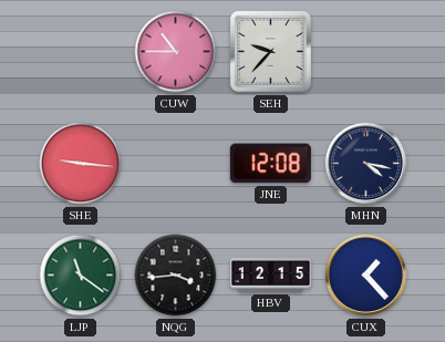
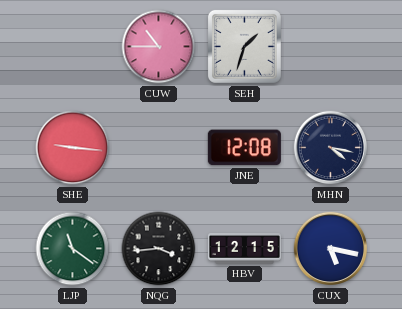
SEH: 9:37 -> 1:33
CUX: 1:23 -> 5:17
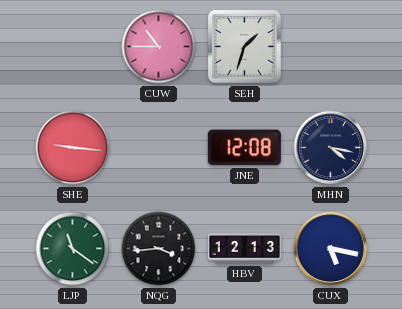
HBV: 12:15 -> 12:13
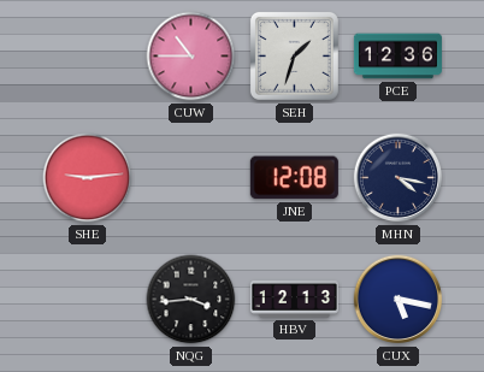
PCE: none -> 12:36
SHE: 9:16 -> 9:14
LJP: 11:21 -> none
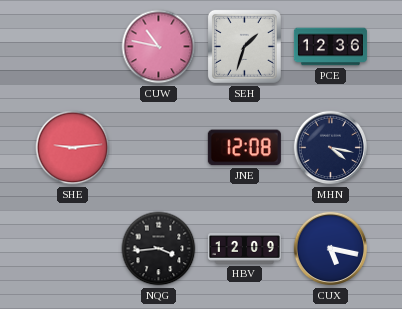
CUW: 10:45 -> 10:47
HBV: 12:13 -> 12:09
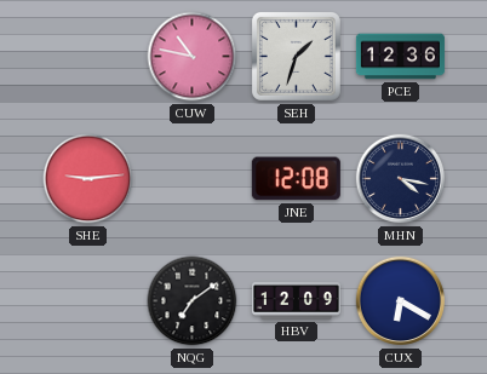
NQG: 3:44 -> 7:09
CUX: 5:17 -> 6:20
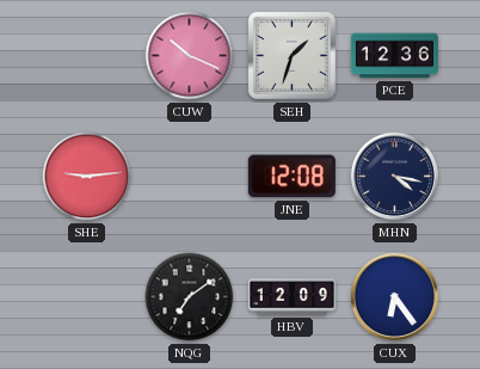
CUW: 10:47 -> 10:19
CUX: 6:20 -> 6:24
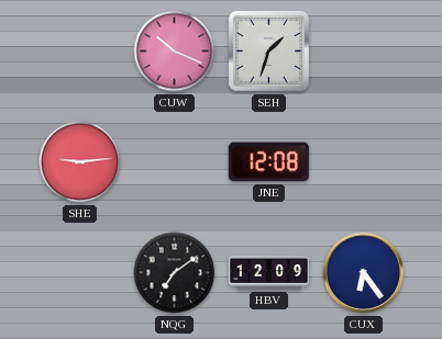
PCE: 12:36 -> none
MHN: 4:17 -> none
